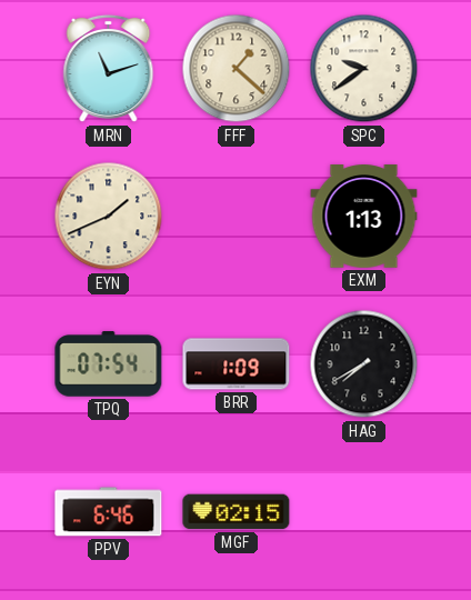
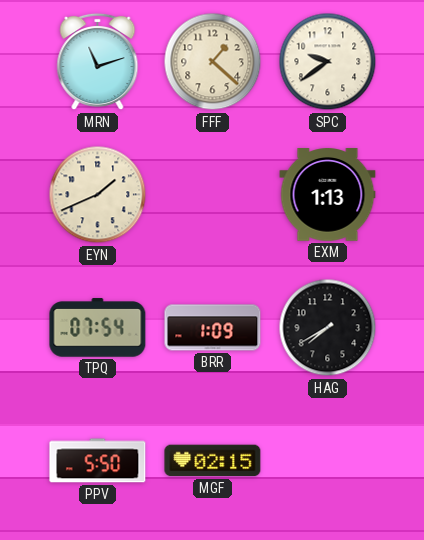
PPV: 6:46 -> 5:50
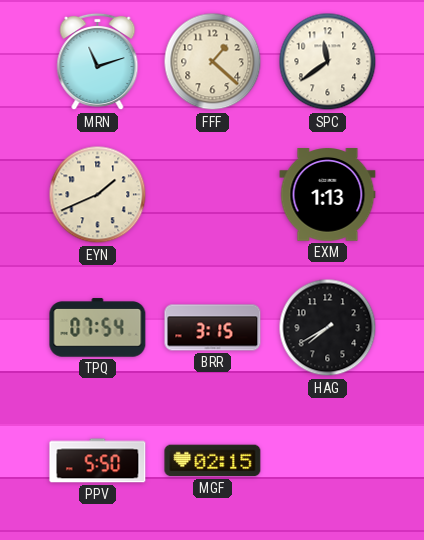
SPC: 9:39 -> 11:39
BRR: 1:09 -> 3:15
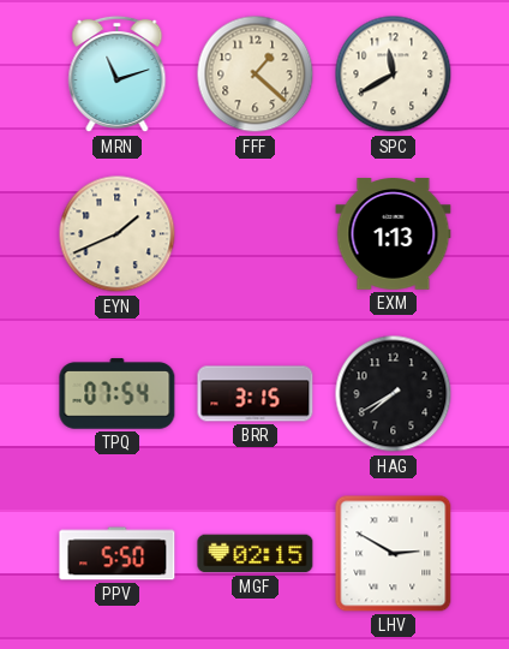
SPC: 11:39 -> 11:40
LHV: none -> 2:50
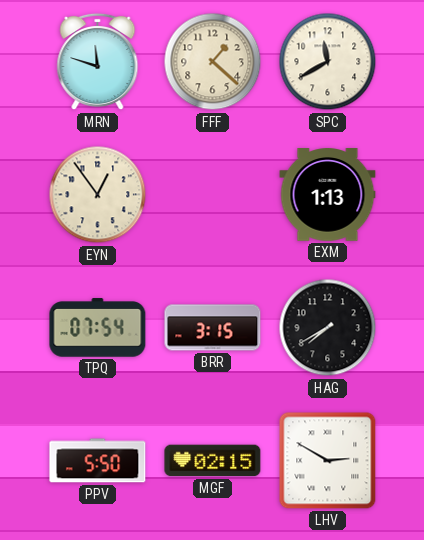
MRN: 11:12 -> 11:48
EYN: 1:41 -> 12:54
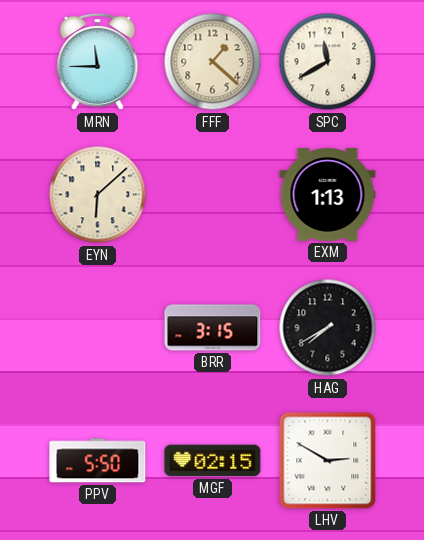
MRN: 11:48 -> 11:45
EYN: 12:54 -> 6:08
TPQ: 07:54 -> none
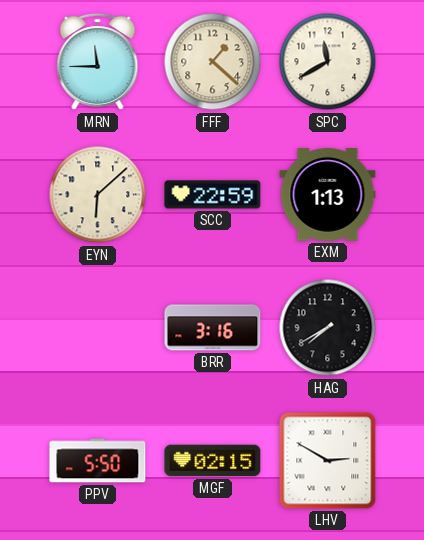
SCC: none -> 22:59
BRR: 3:15 -> 3:16
